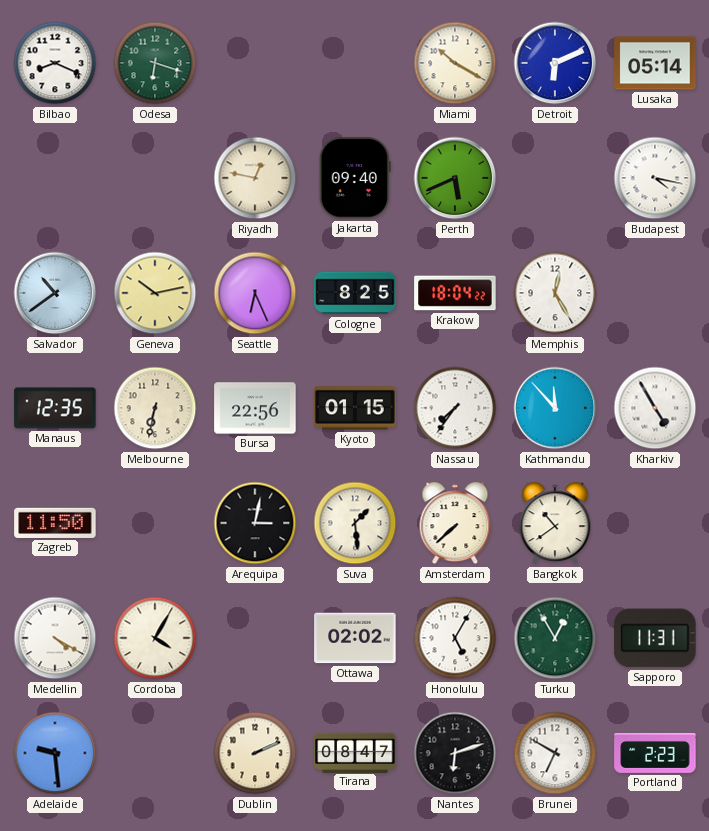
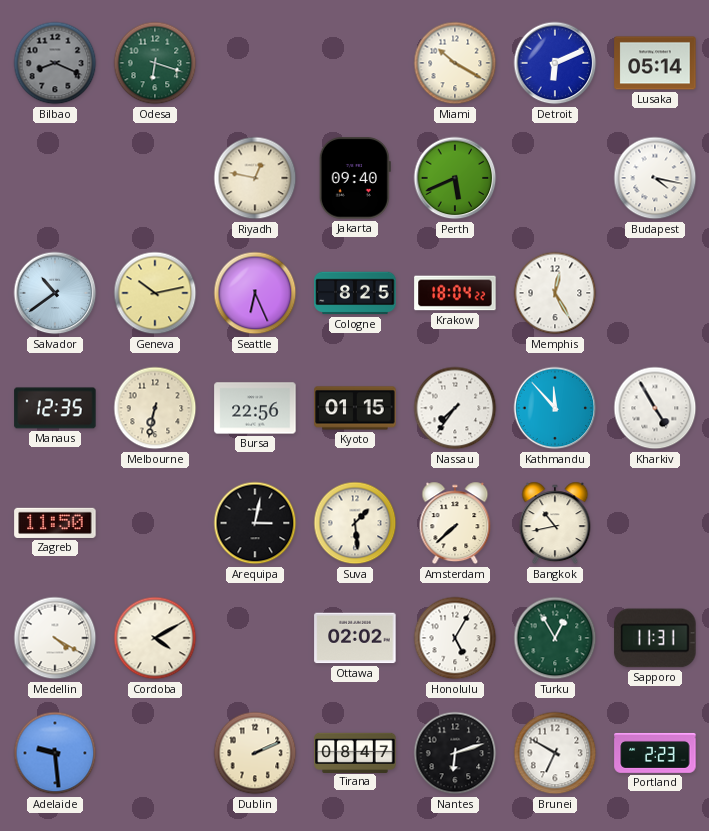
Bilbao dial: white -> grey
Bangkok: 10:39 -> 10:43
Cordoba: 4:05 -> 4:10
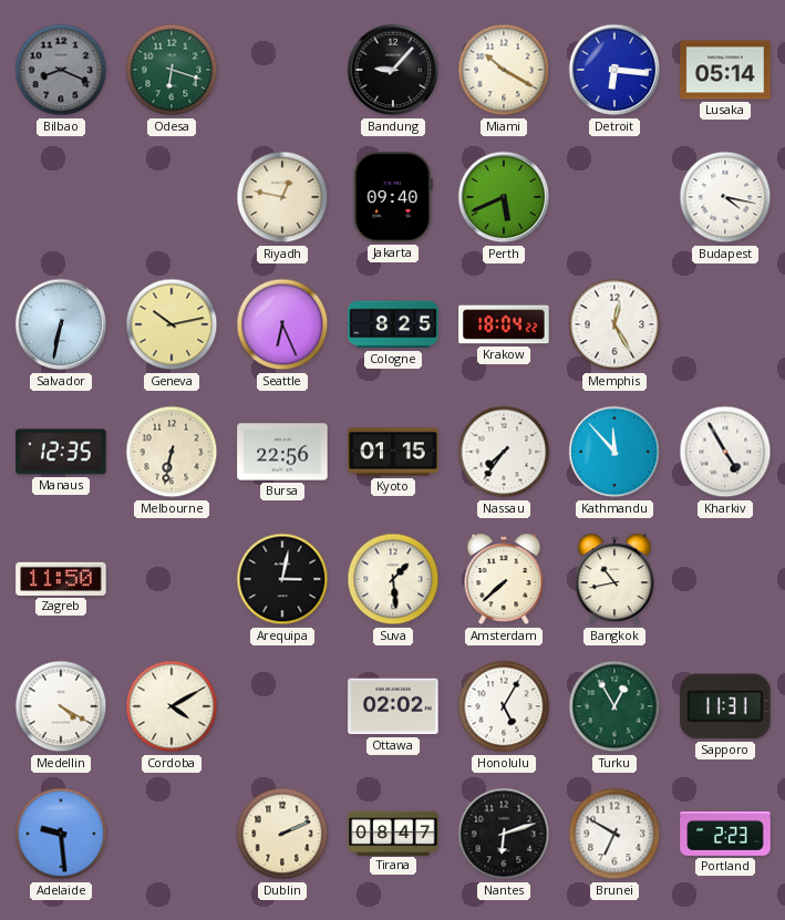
Bandung: none -> 9:07
Detroit: 6:11 -> 6:16
Salvador: 10:39 -> 6:32
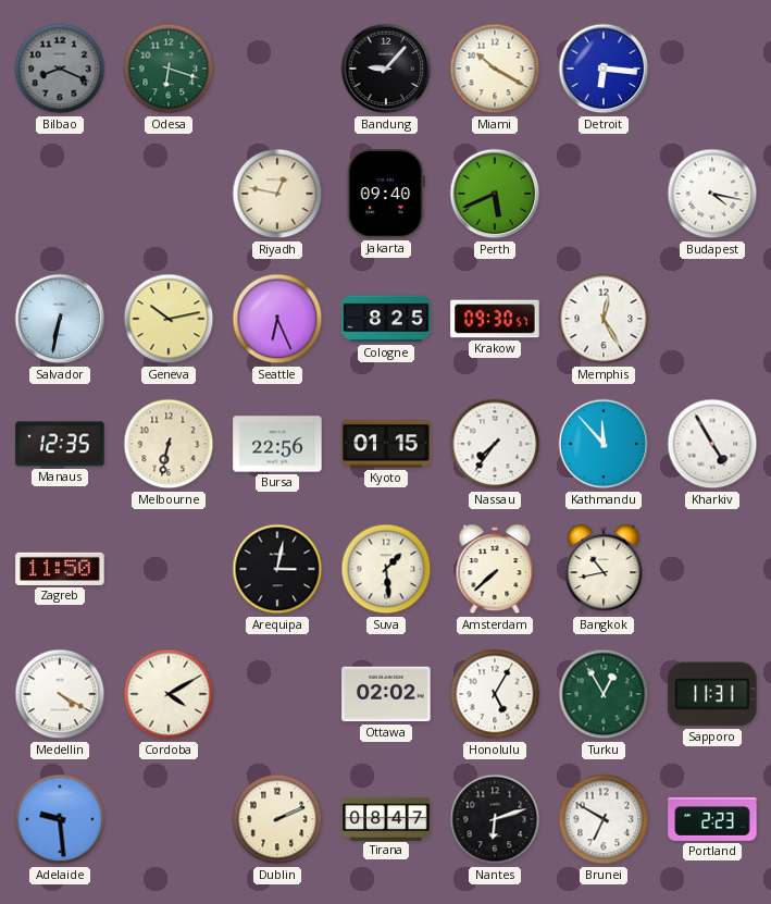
Lusaka: 05:14 -> none
Krakow: 18:04 -> 09:30
